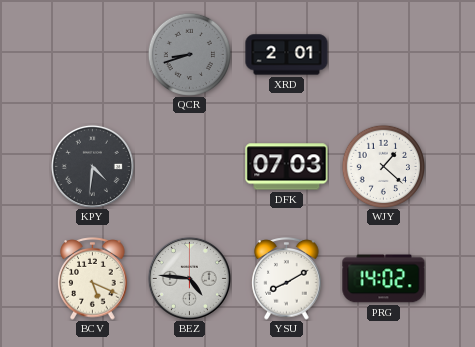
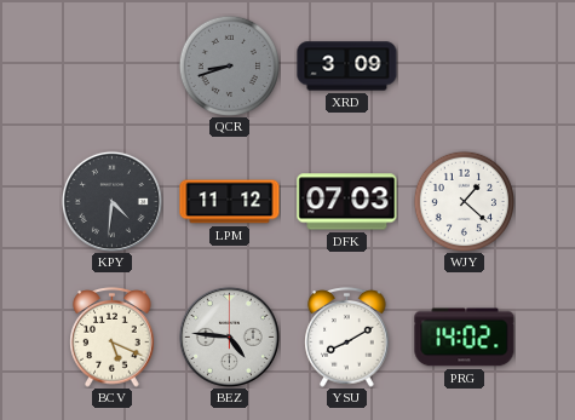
XRD: 2:01 -> 3:09
LPM: none -> 11:12
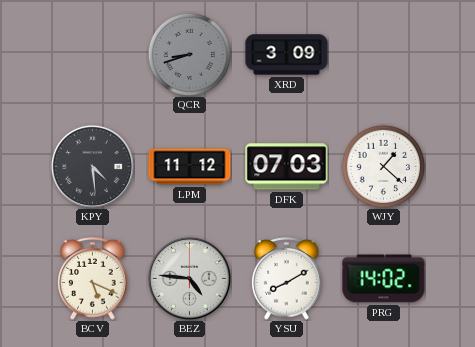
KPY: 4:31 -> 4:29
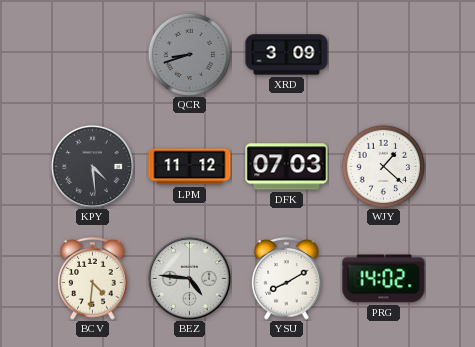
BCV: 5:19 -> 4:31
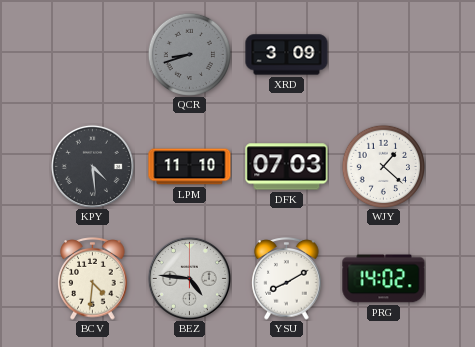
LPM: 11:12 -> 11:10
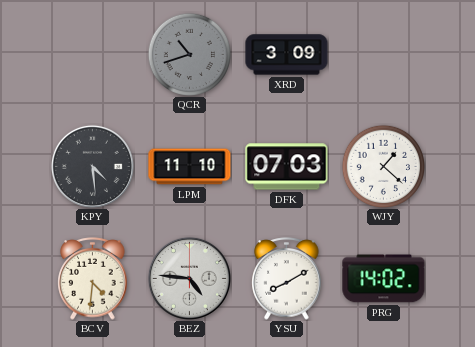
QCR: 8:42 -> 10:42
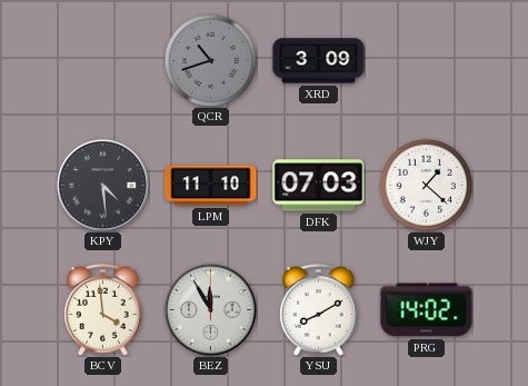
BCV: 4:31 -> 3:59
BEZ: 4:46 -> 11:55
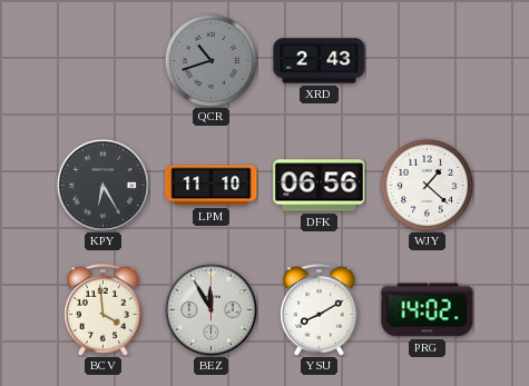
XRD: 3:09 -> 2:43
KPY: 4:29 -> 6:25
DFK: 07:03 -> 06:56
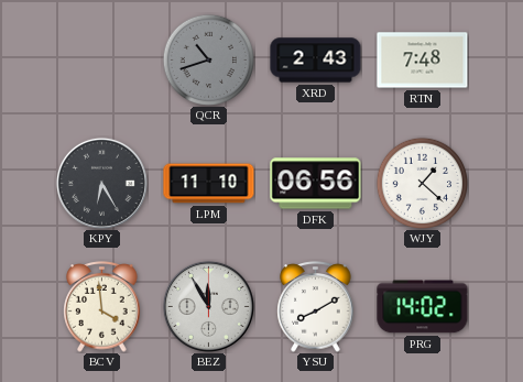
RTN: none -> 7:48
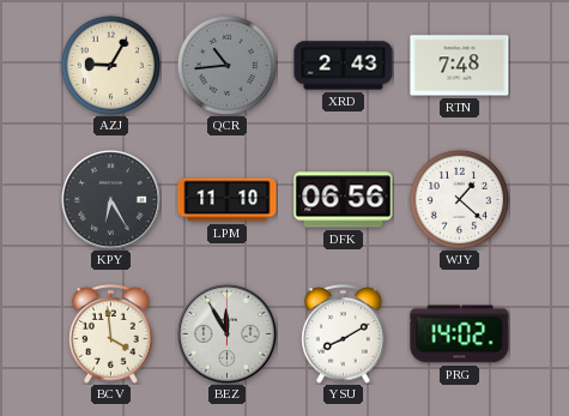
AZJ: none -> 9:05
QCR: 10:42 -> 10:44
